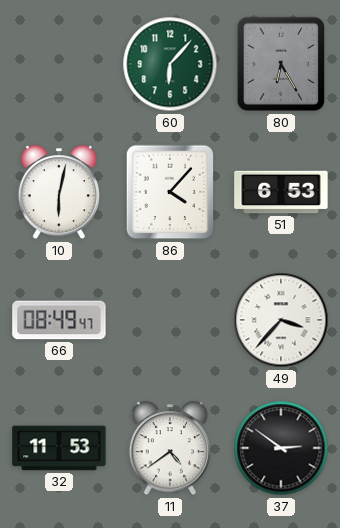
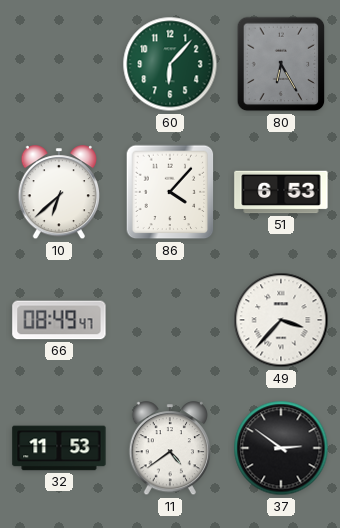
10: 6:02 -> 6:38
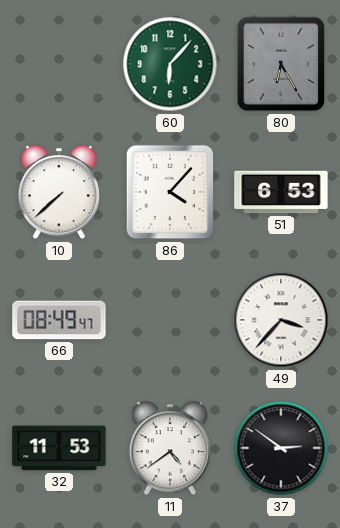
10: 6:38 -> 7:38
